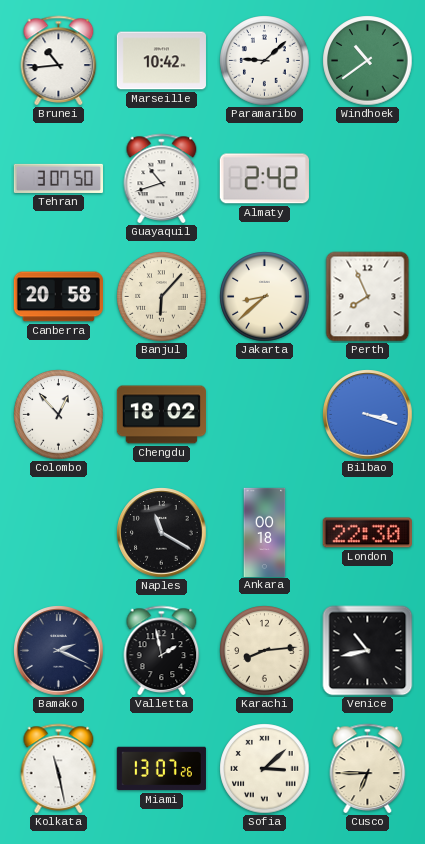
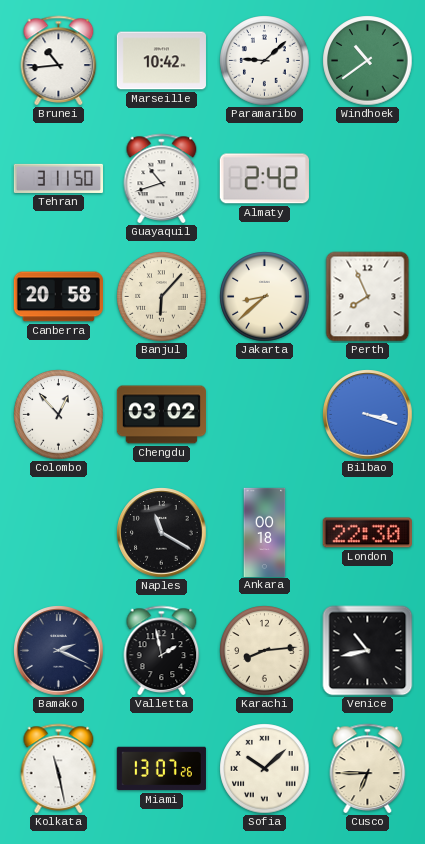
Tehran: 3:07 -> 3:11
Chengdu: 18:02 -> 03:02
Sofia: 3:08 -> 10:08
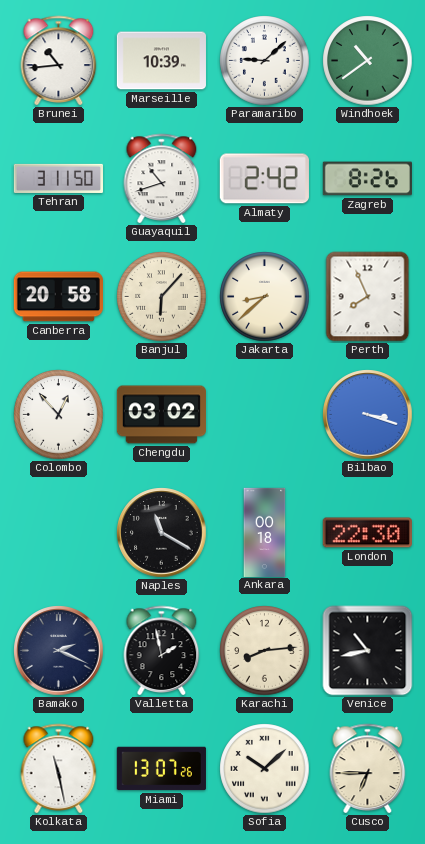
Marseille: 10:42 -> 10:39
Zagreb: none -> 8:26
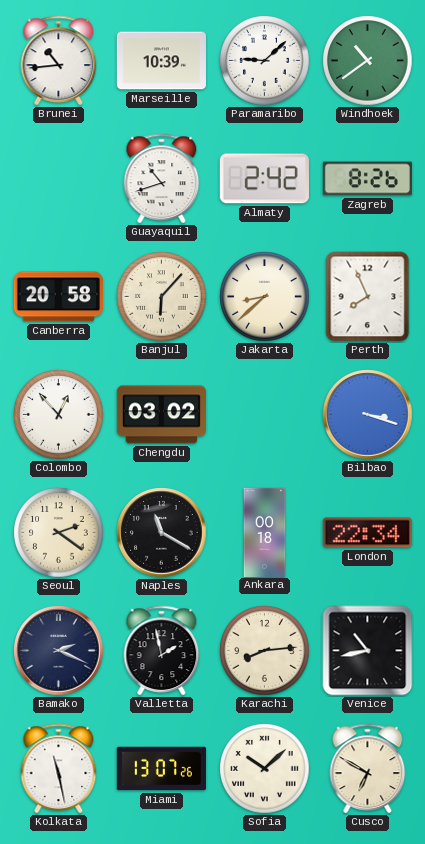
Tehran: 3:11 -> none
Seoul: none -> 2:21
London: 22:30 -> 22:34
Cusco: 6:45 -> 6:50
